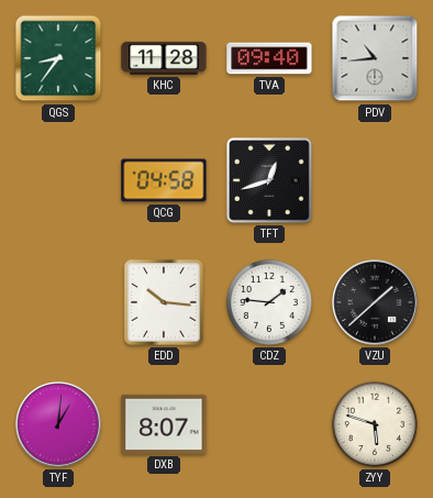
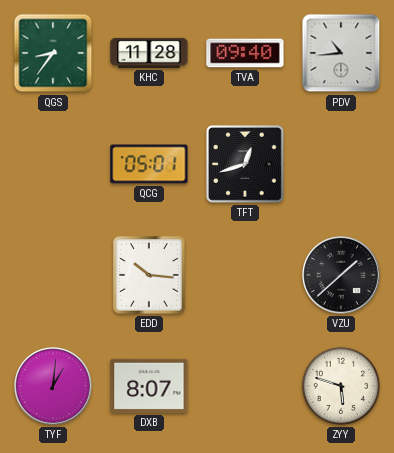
QCG: 04:58 -> 05:01
CDZ: 1:46 -> none
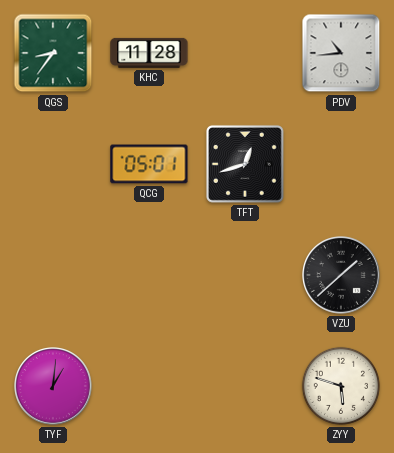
TVA: 09:40 -> none
EDD: 10:16 -> none
DXB: 8:07 -> none
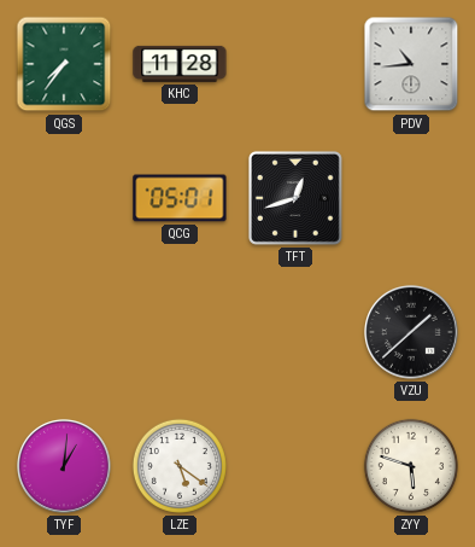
QGS: 8:36 -> 7:36
LZE: none -> 5:21
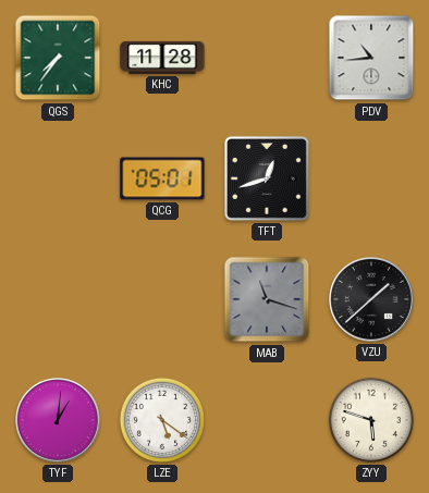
MAB: none -> 11:18
